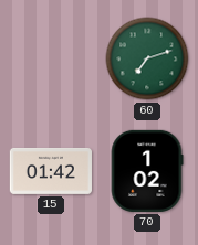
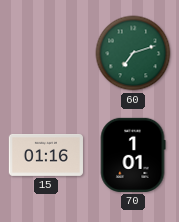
15: 01:42 -> 01:16
70: 1:02 -> 1:01
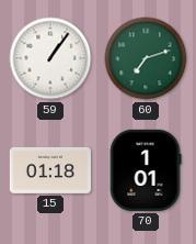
59: none -> 1:06
15: 01:16 -> 01:18
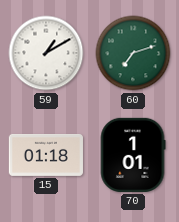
59: 1:06 -> 1:10
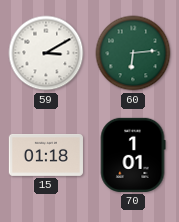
59: 1:10 -> 3:10
60: 7:12 -> 6:14
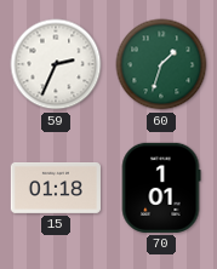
59: 3:10 -> 2:34
60: 6:14 -> 1:33
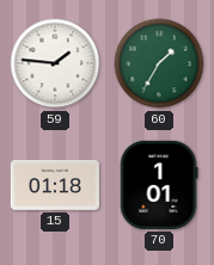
59: 2:34 -> 1:46
60: 1:33 -> 1:35
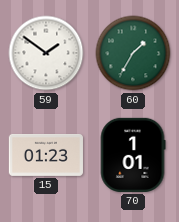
59: 1:46 -> 1:51
15: 01:18 -> 01:23
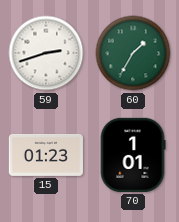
59: 1:51 -> 2:42
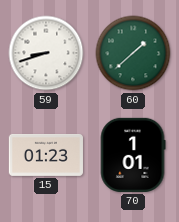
59: 2:42 -> 8:42
60: 1:35 -> 1:38
